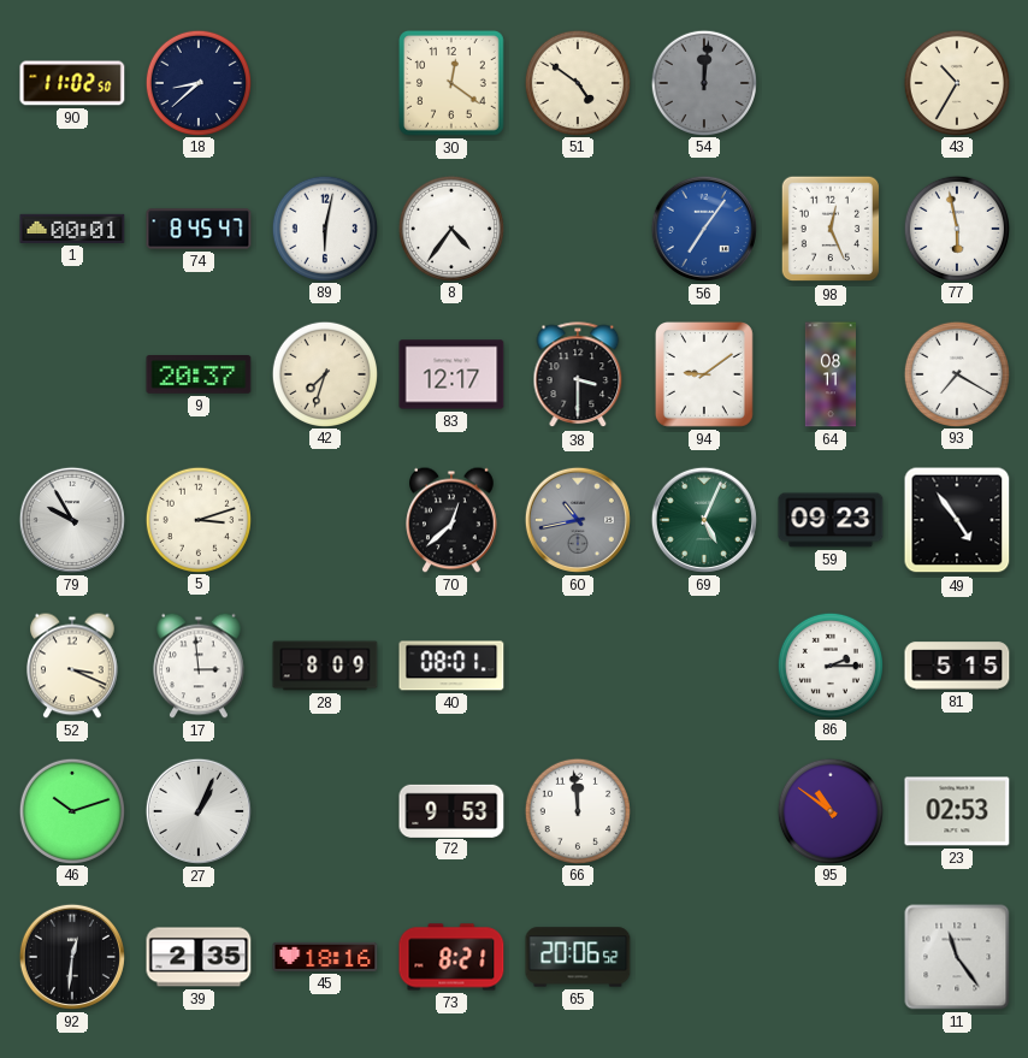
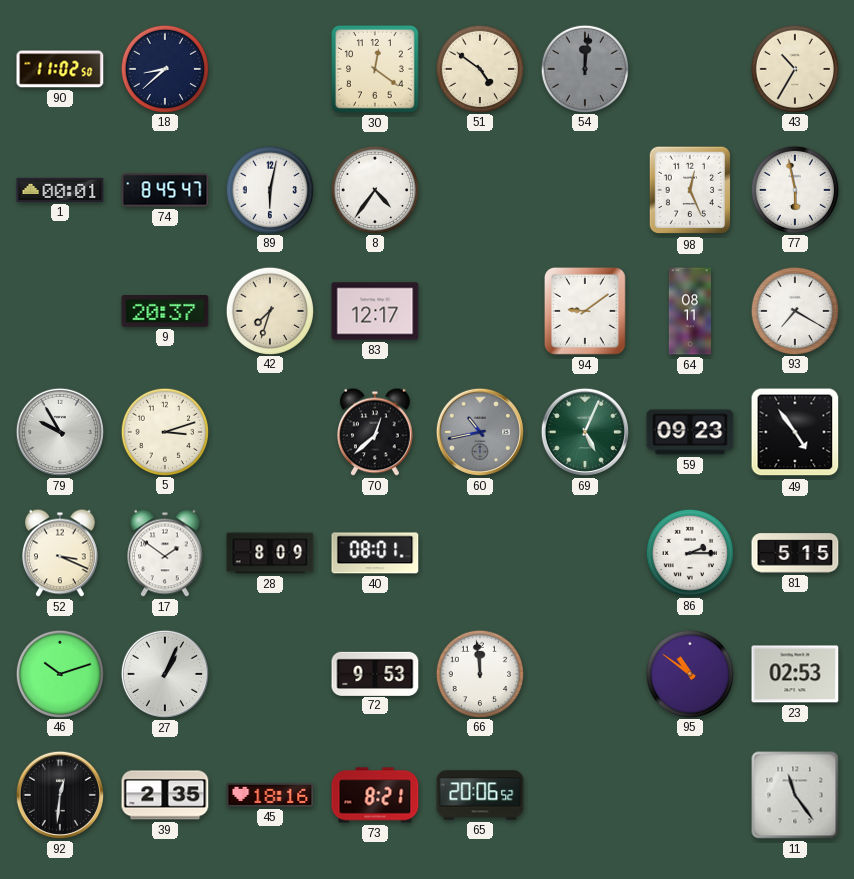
56: 7:06 -> none
38: 3:30 -> none
17: 2:59 -> 1:51
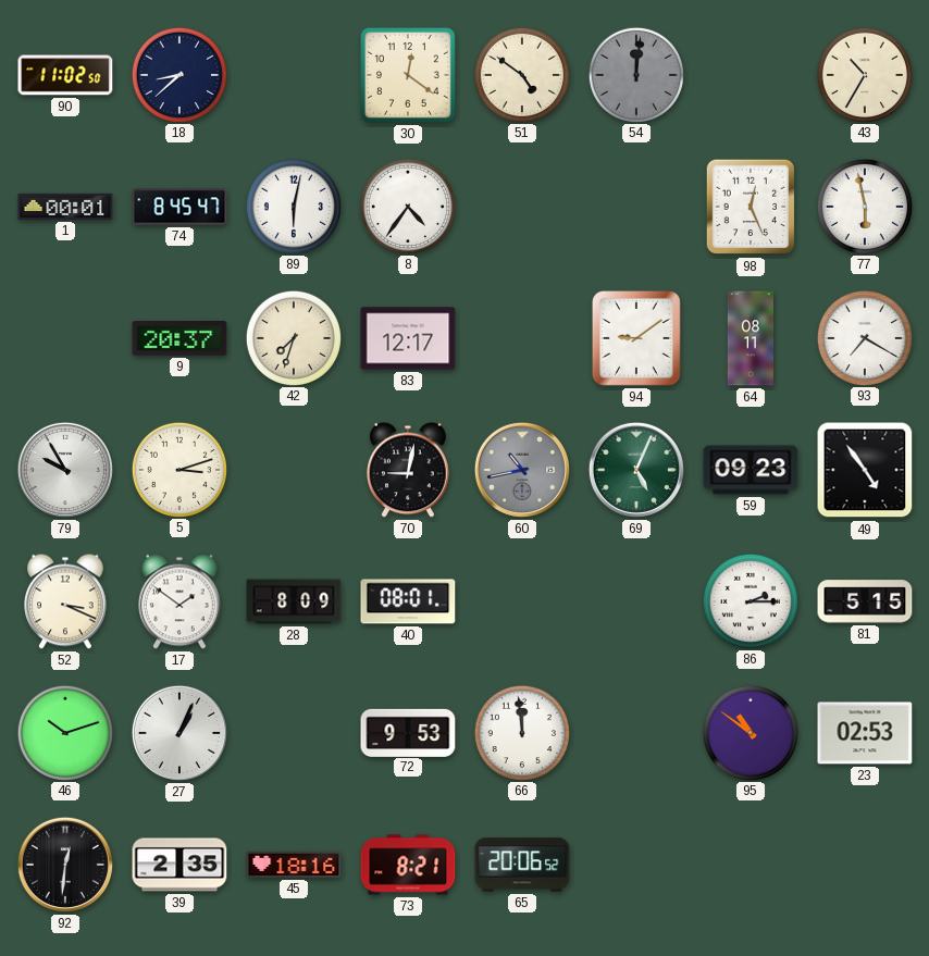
70: 12:38 -> 9:02
11: 11:24 -> none
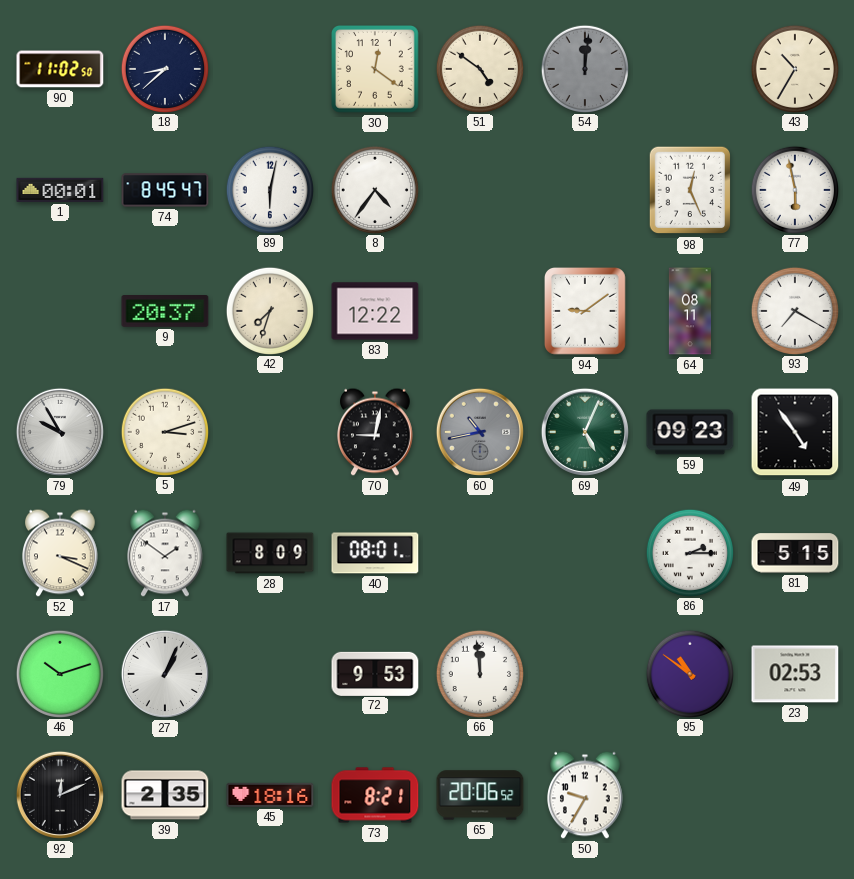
83: 12:17 -> 12:22
92: 12:31 -> 12:11
50: none -> 9:35
